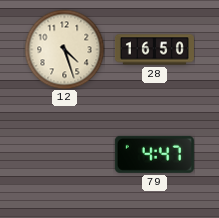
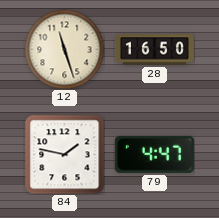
12: 4:27 -> 11:27
84: none -> 1:47
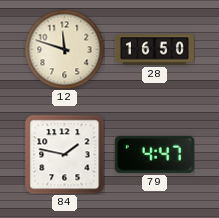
12: 11:27 -> 11:48
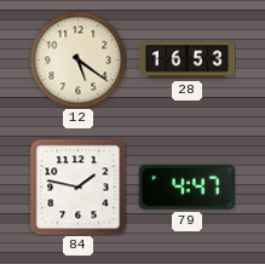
12: 11:48 -> 5:21
28: 16:50 -> 16:53
